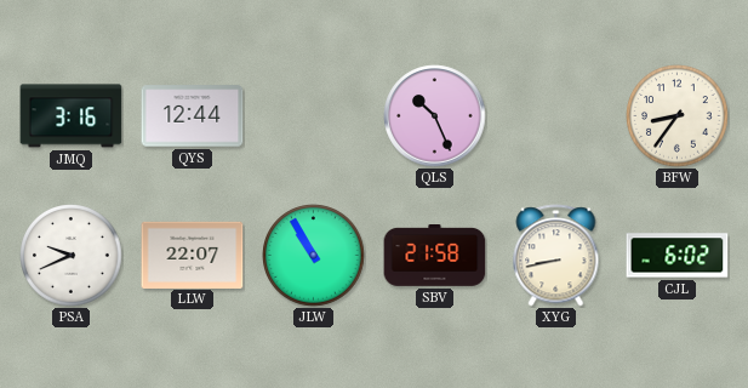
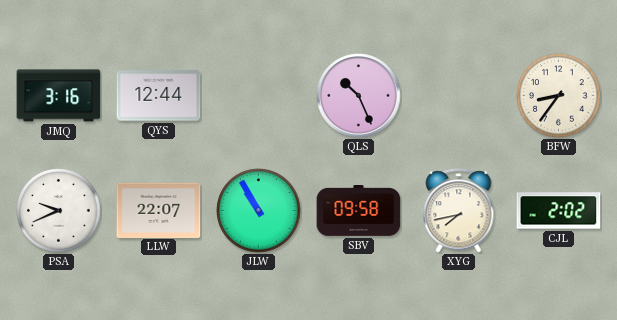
SBV: 21:58 -> 09:58
XYG: 8:43 -> 7:43
CJL: 6:02 -> 2:02
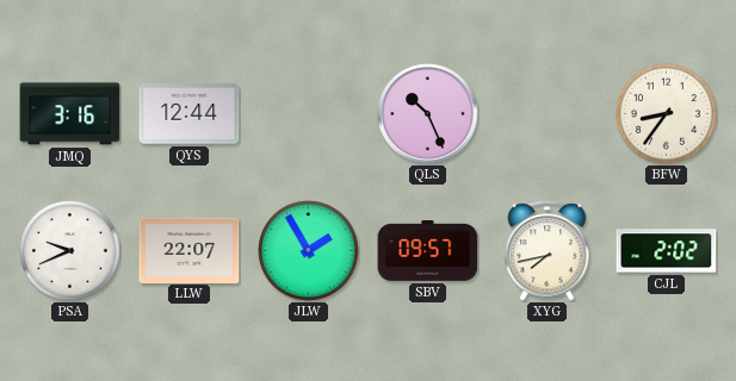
JLW: 10:55 -> 1:55
SBV: 09:58 -> 09:57
